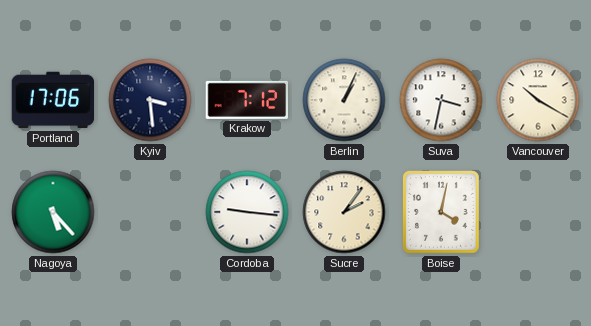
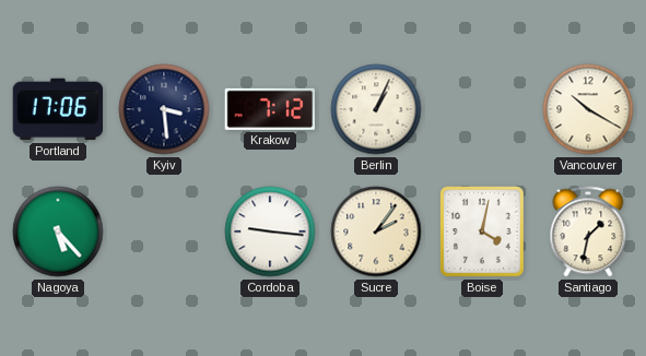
Suva: 3:32 -> none
Santiago: none -> 1:32
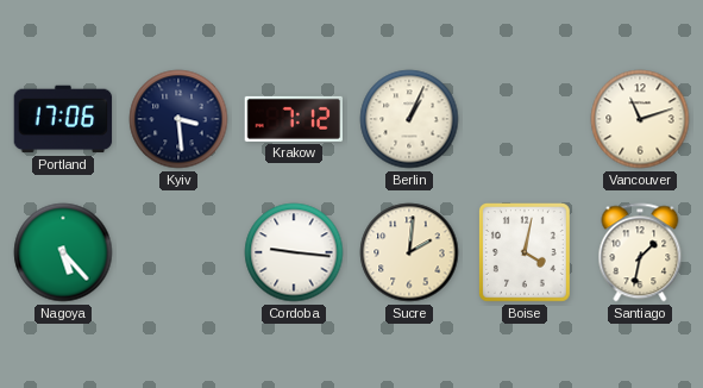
Vancouver: 10:20 -> 11:12
Sucre: 2:06 -> 2:01
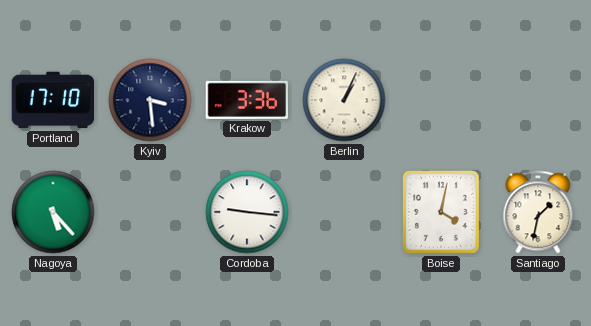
Portland: 17:06 -> 17:10
Krakow: 7:12 -> 3:36
Vancouver: 11:12 -> none
Sucre: 2:01 -> none
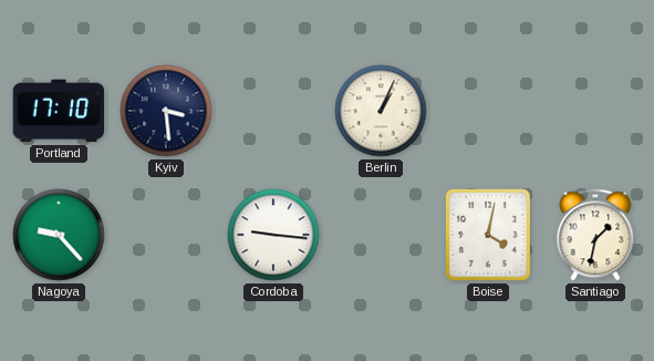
Krakow: 3:36 -> none
Nagoya: 5:23 -> 9:23
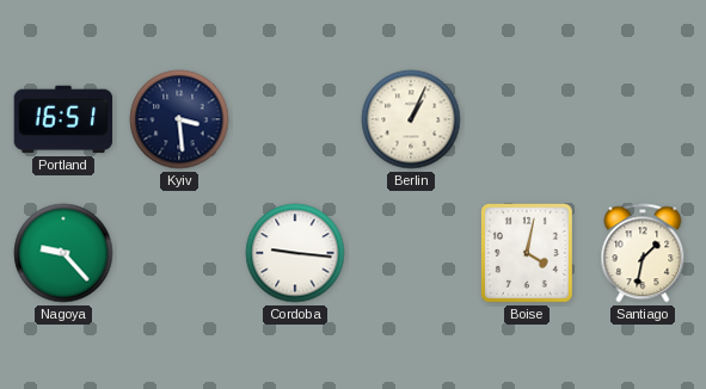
Portland: 17:10 -> 16:51
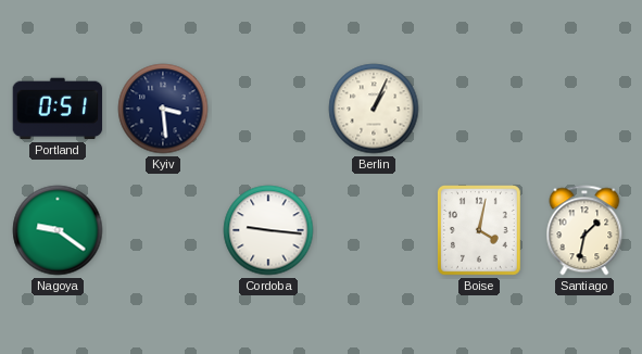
Portland: 16:51 -> 0:51
Nagoya: 9:23 -> 9:21
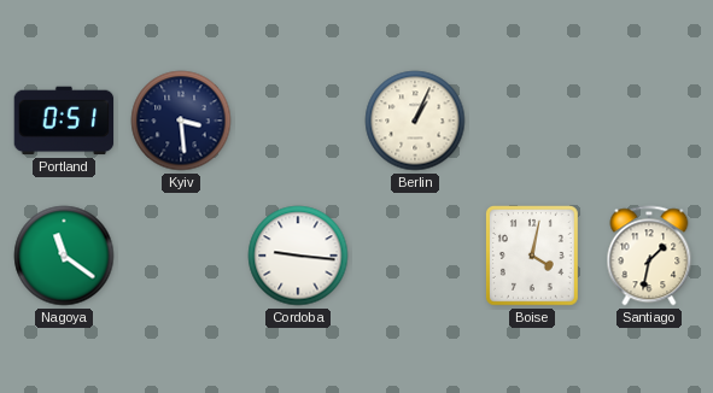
Nagoya: 9:21 -> 11:21
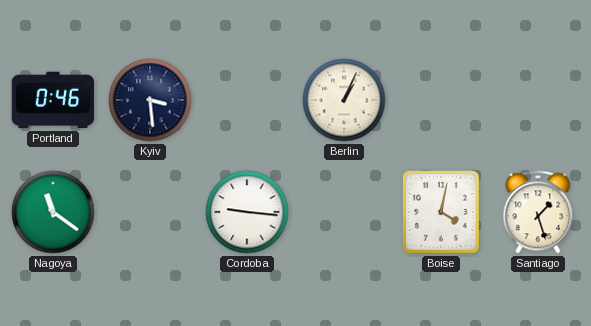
Portland: 0:51 -> 0:46
Santiago: 1:32 -> 1:27
